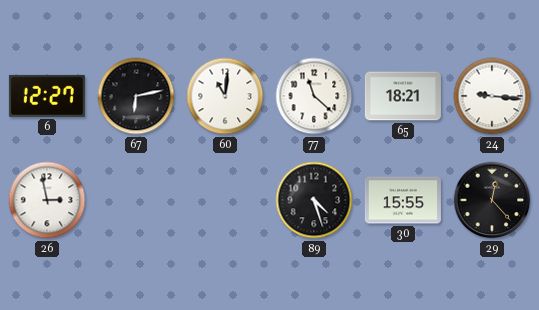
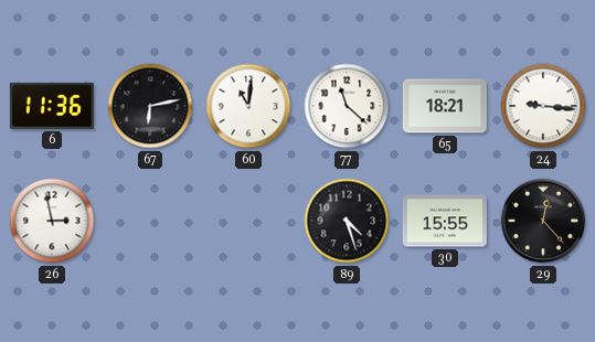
6: 12:27 -> 11:36
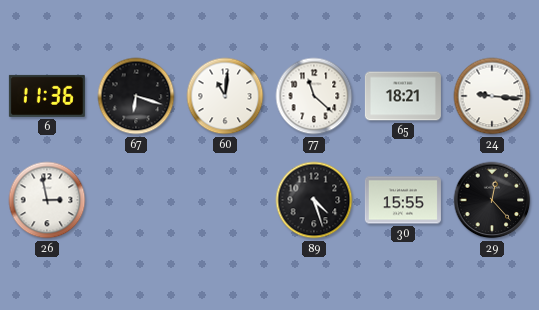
67: 6:13 -> 6:18
